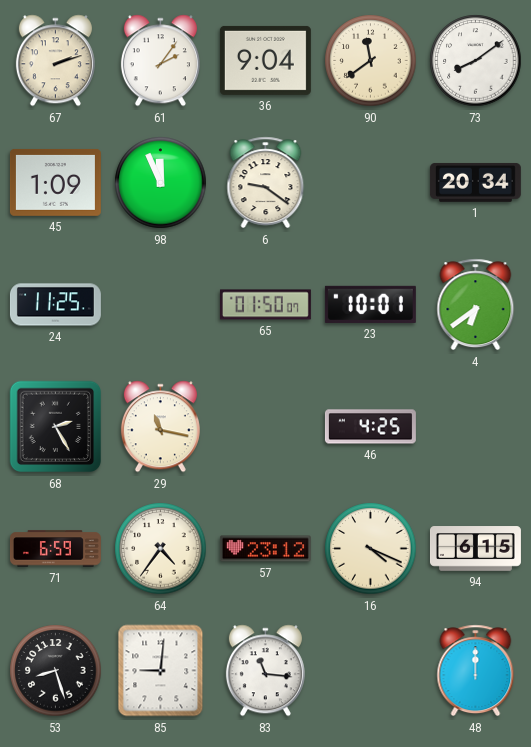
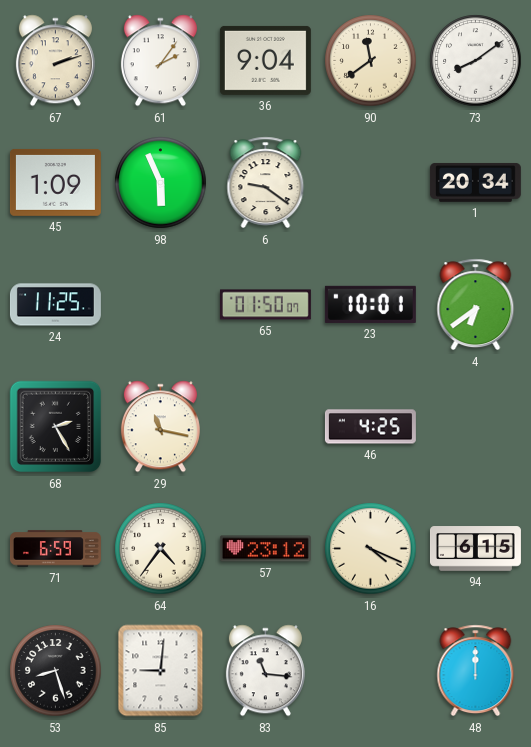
98: 11:56 -> 5:56
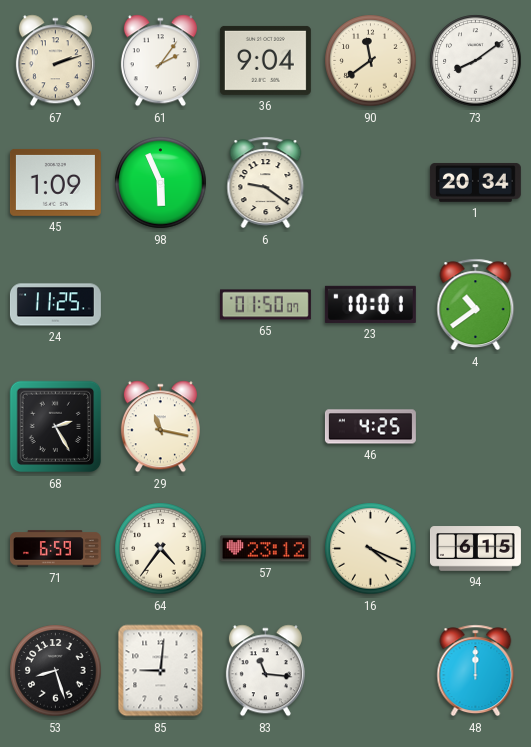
4: 6:39 -> 10:39
